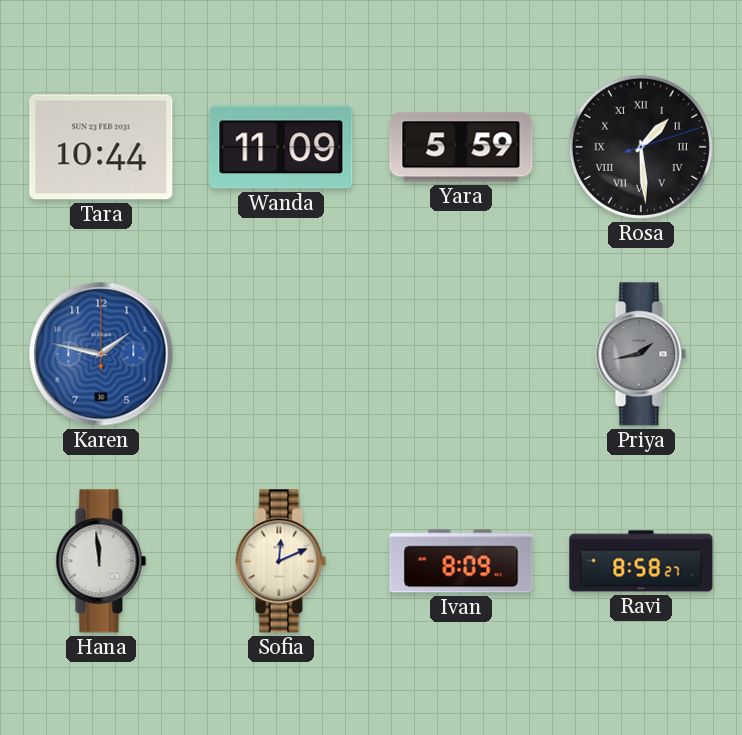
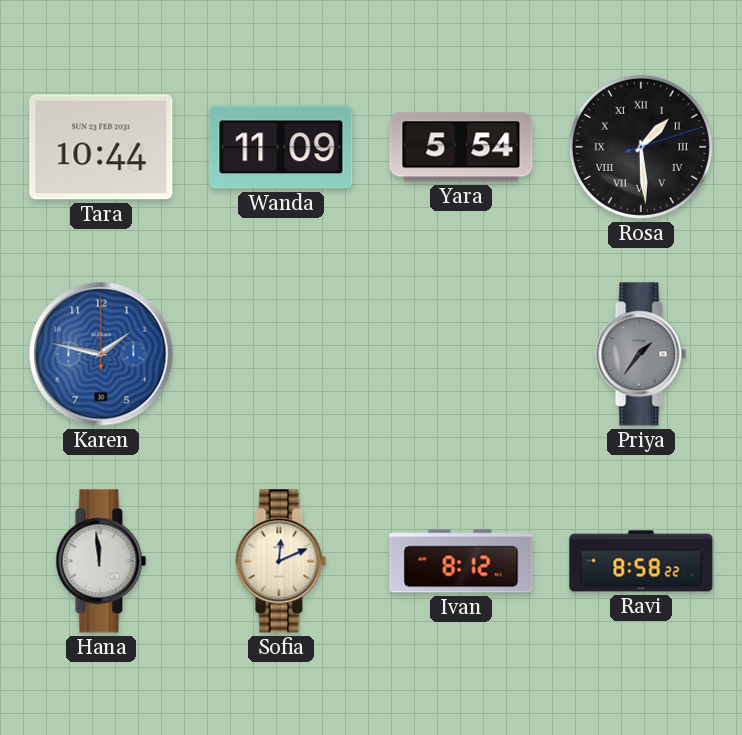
Yara: 5:59 -> 5:54
Priya: 1:43 -> 1:36
Ivan: 8:09 -> 8:12
Ravi: 8:58:27 -> 8:58:22
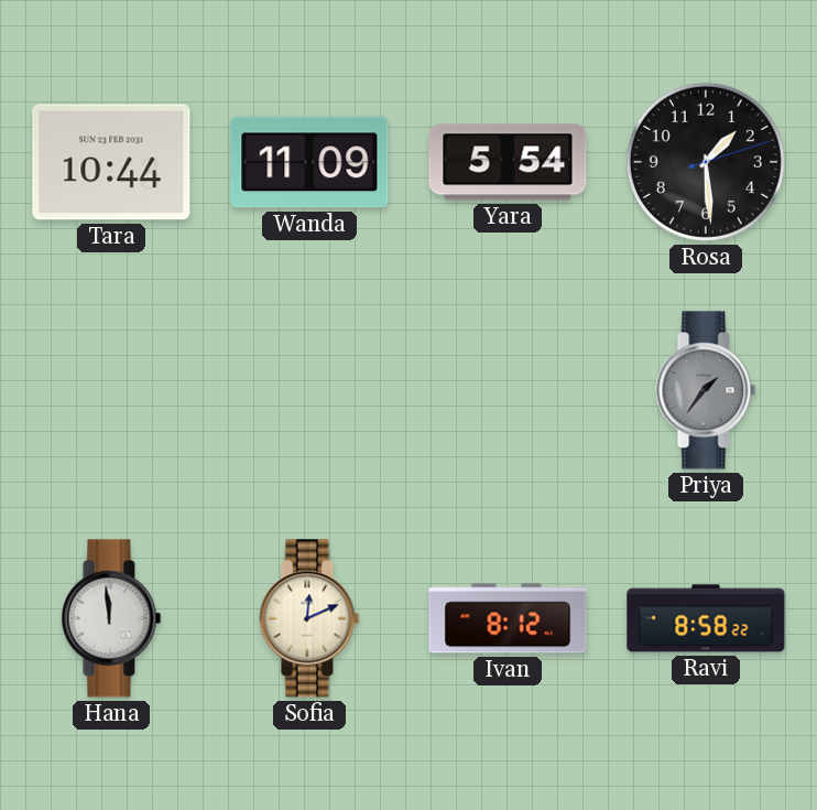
Rosa numerals: Roman -> Arabic
Karen: 1:47 -> none
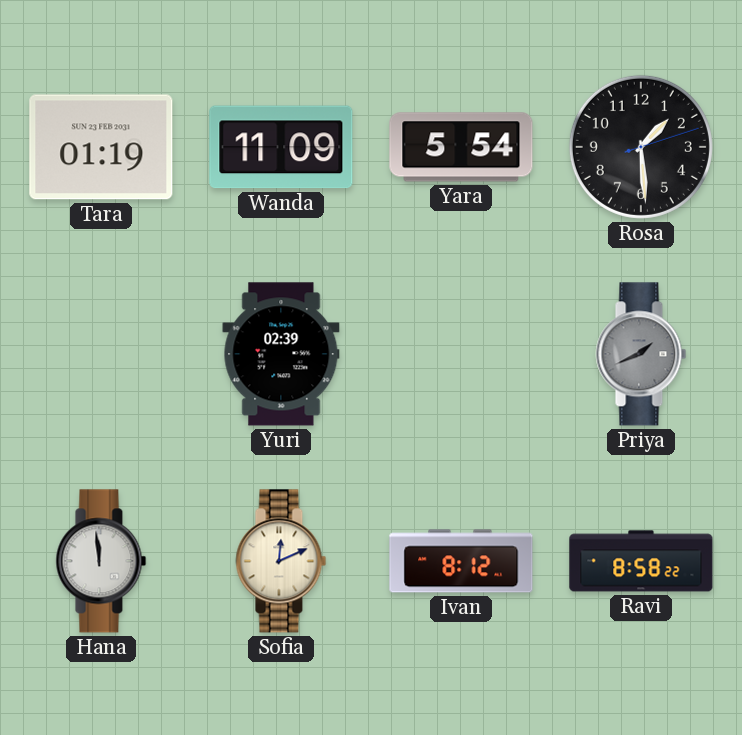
Tara: 10:44 -> 01:19
Yuri: none -> 02:39
Priya: 1:36 -> 1:41
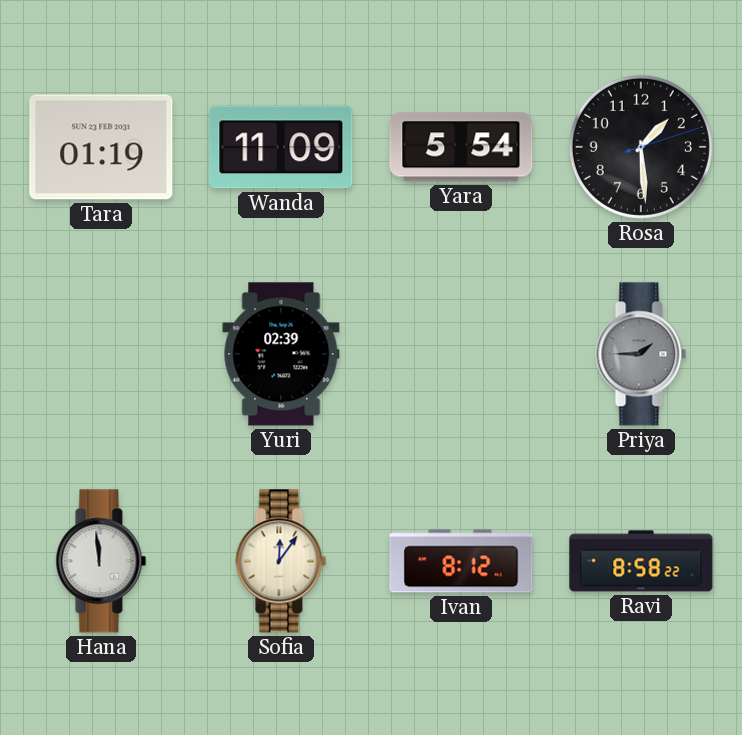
Priya: 1:41 -> 1:45
Sofia: 12:11 -> 12:06
